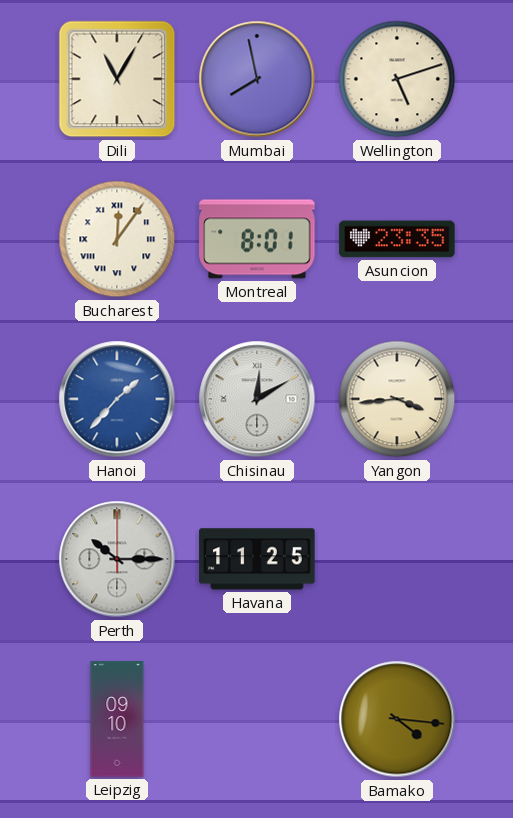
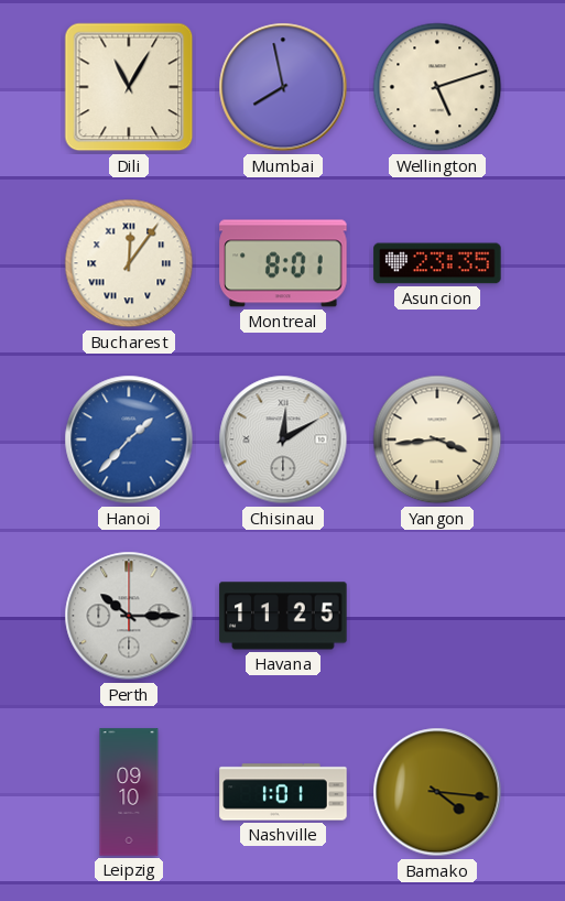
Nashville: none -> 1:01
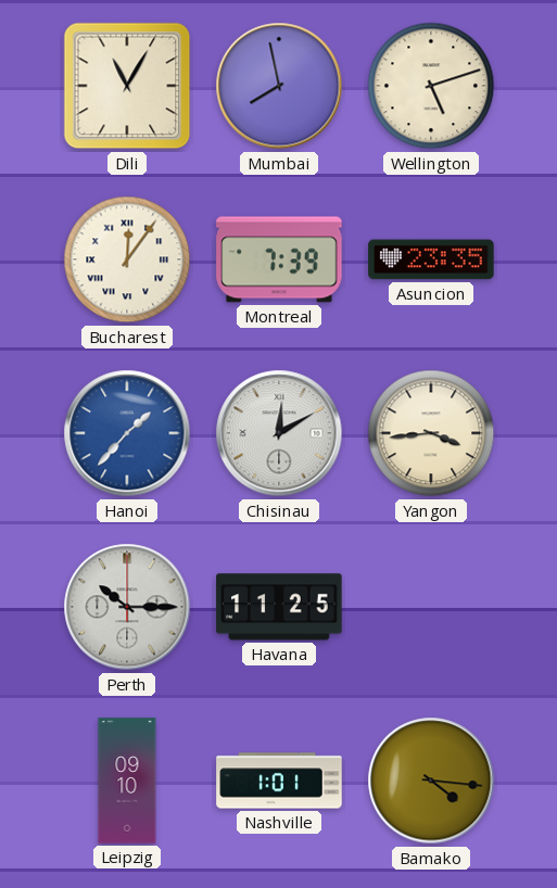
Montreal: 8:01 -> 7:39
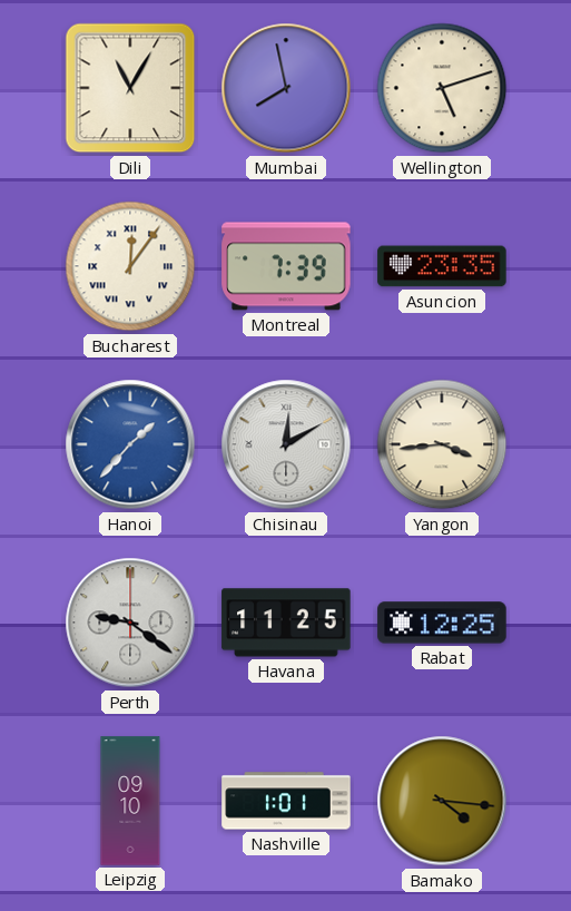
Perth: 10:15 -> 9:21
Rabat: none -> 12:25
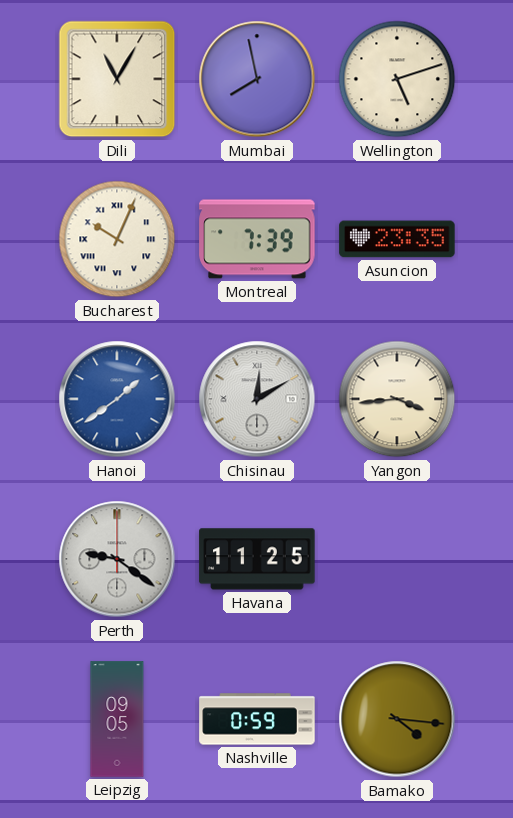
Bucharest: 12:06 -> 10:04
Hanoi: 1:37 -> 1:39
Rabat: 12:25 -> none
Leipzig: 09:10 -> 09:05
Nashville: 1:01 -> 0:59
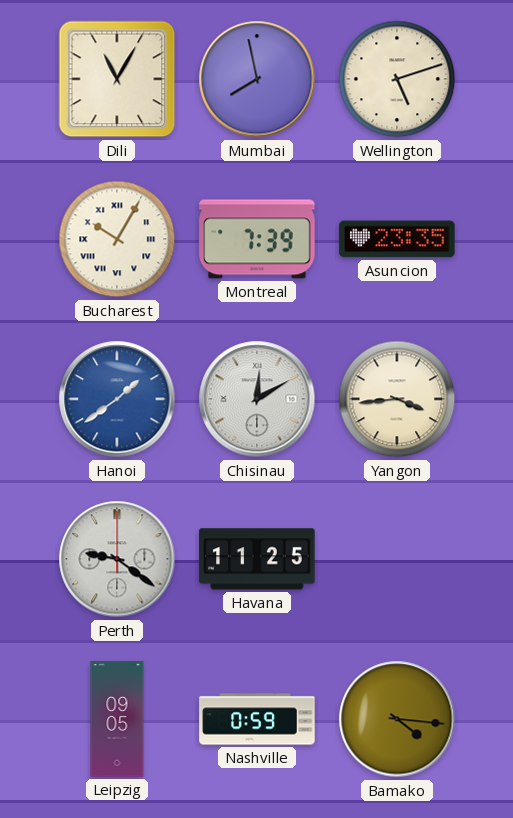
Bucharest: 10:04 -> 10:05
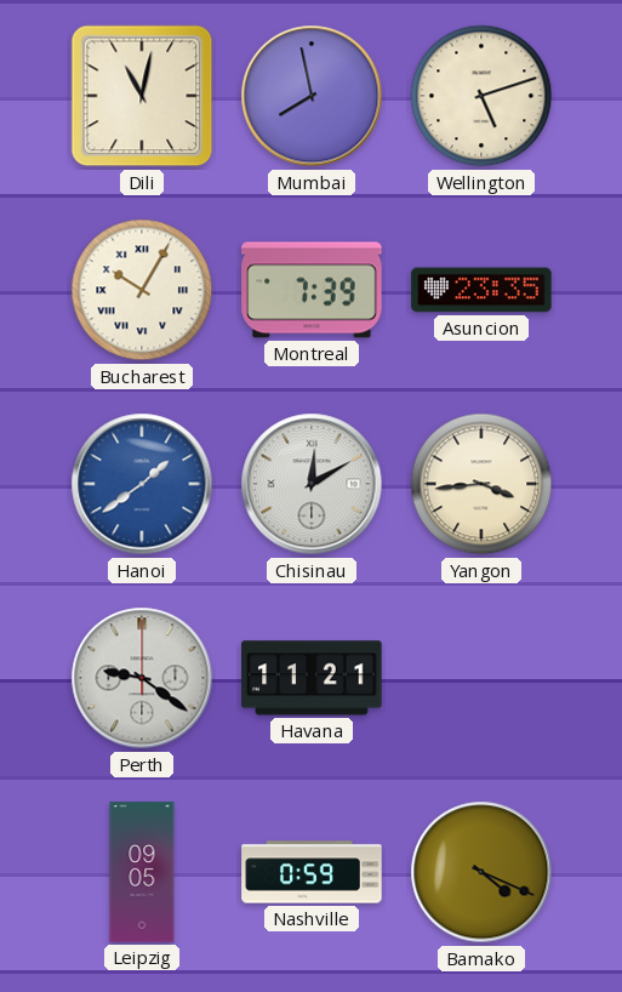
Dili: 11:05 -> 11:02
Havana: 11:25 -> 11:21
Bamako: 4:16 -> 4:19
